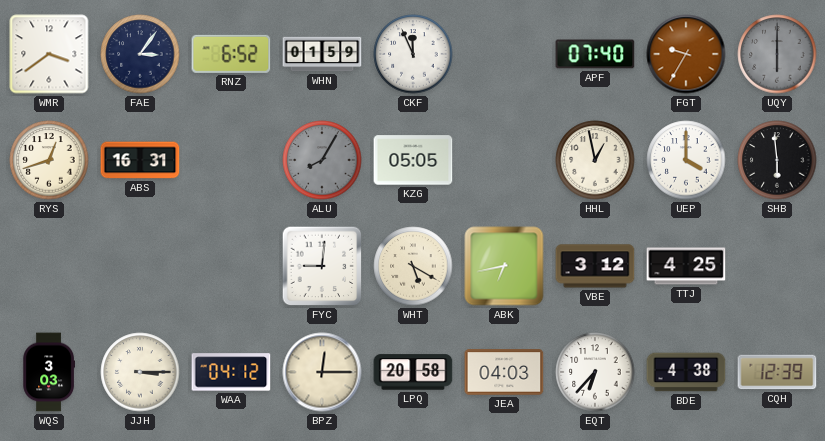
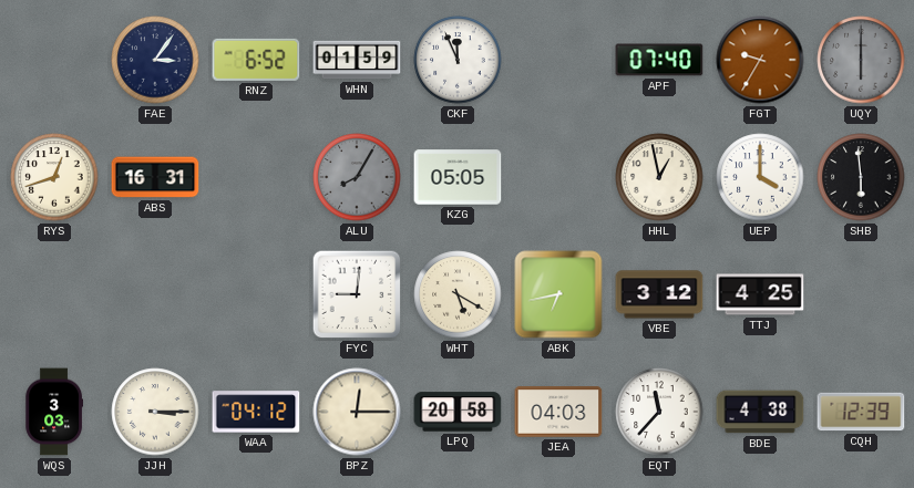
WMR: 3:39 -> none
EQT: 6:37 -> 11:37
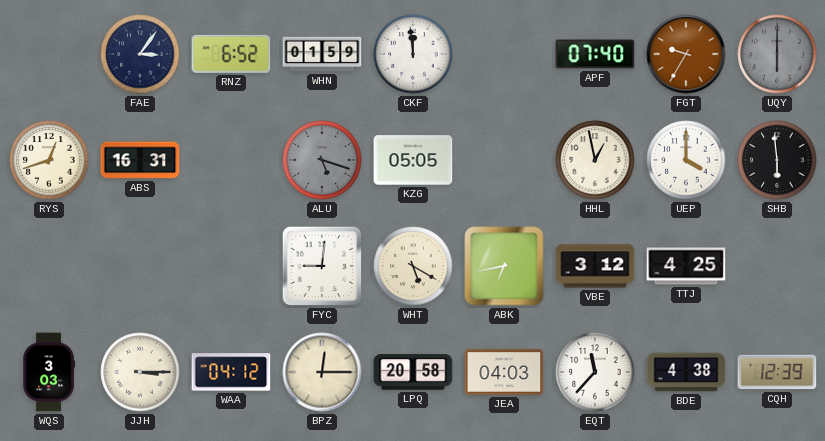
CKF: 11:56 -> 11:59
ALU: 8:05 -> 5:18
